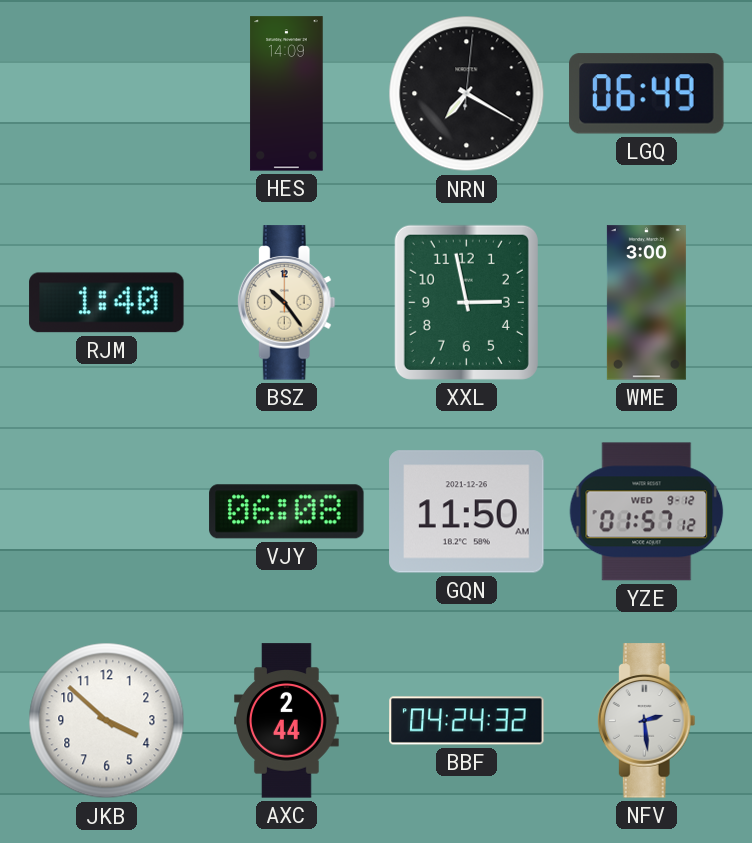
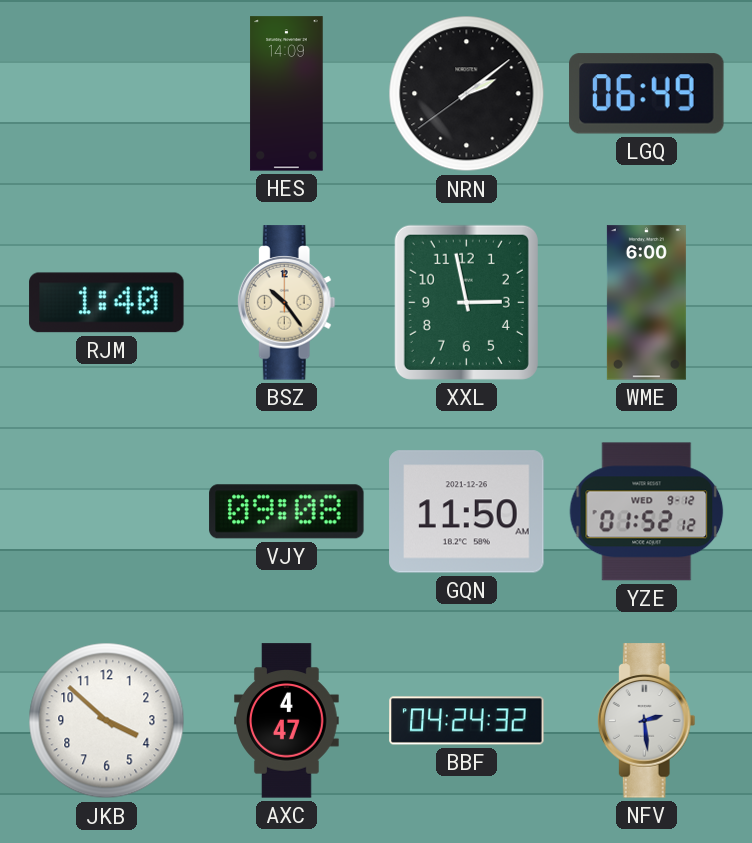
NRN: 7:20 -> 2:08
WME: 3:00 -> 6:00
VJY: 06:08 -> 09:08
YZE: 01:57 -> 01:52
AXC: 2:44 -> 4:47
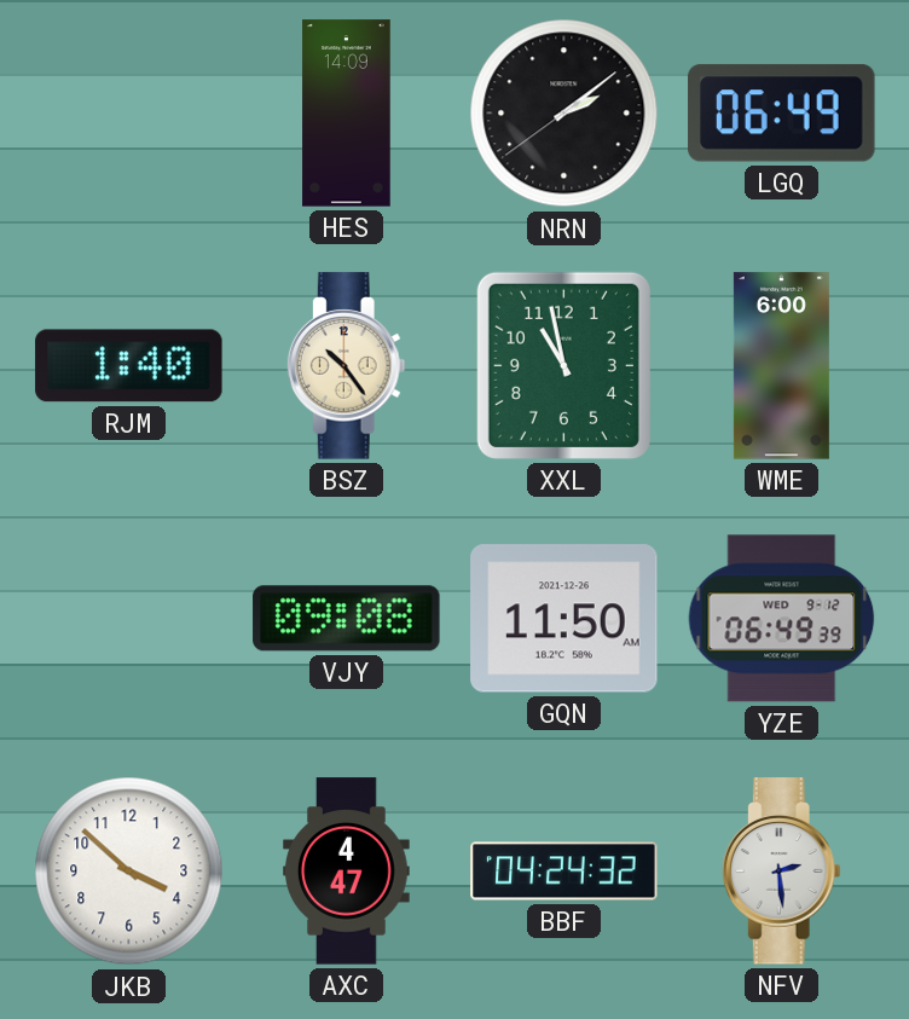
XXL: 2:58 -> 10:58
YZE: 01:52 -> 06:49
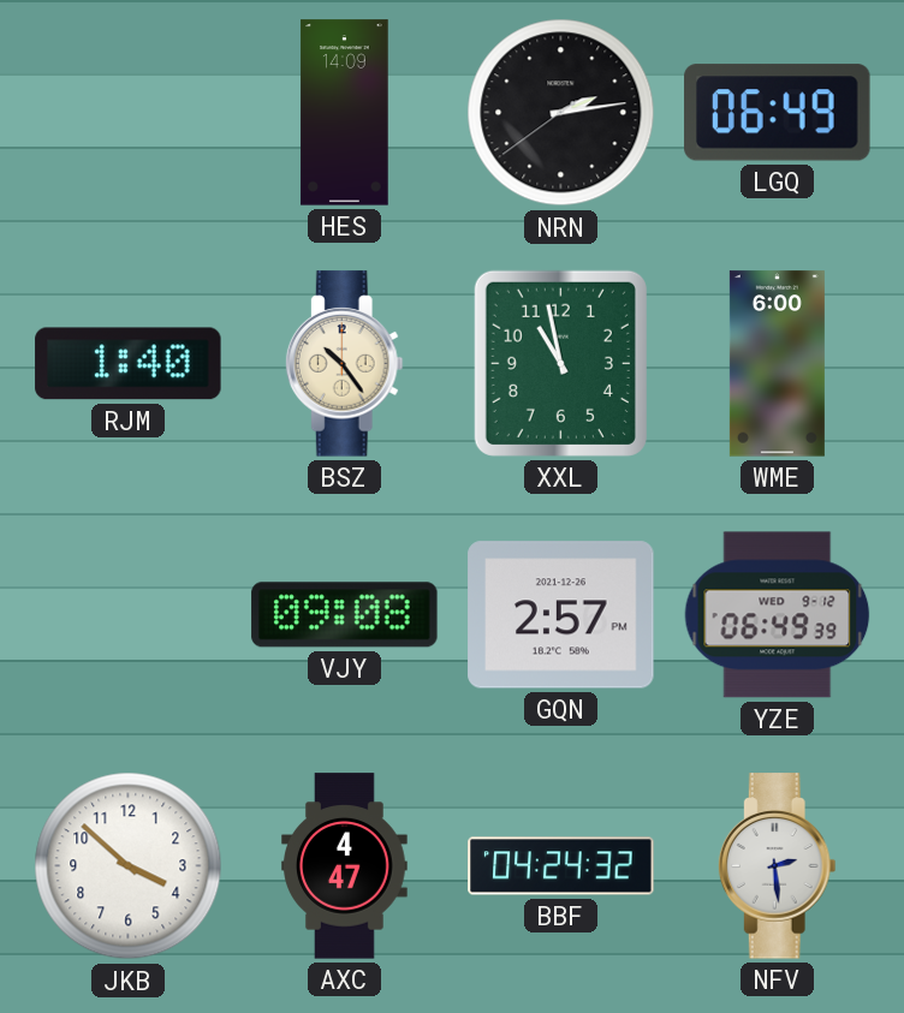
NRN: 2:08 -> 2:13
GQN: 11:50 -> 2:57
